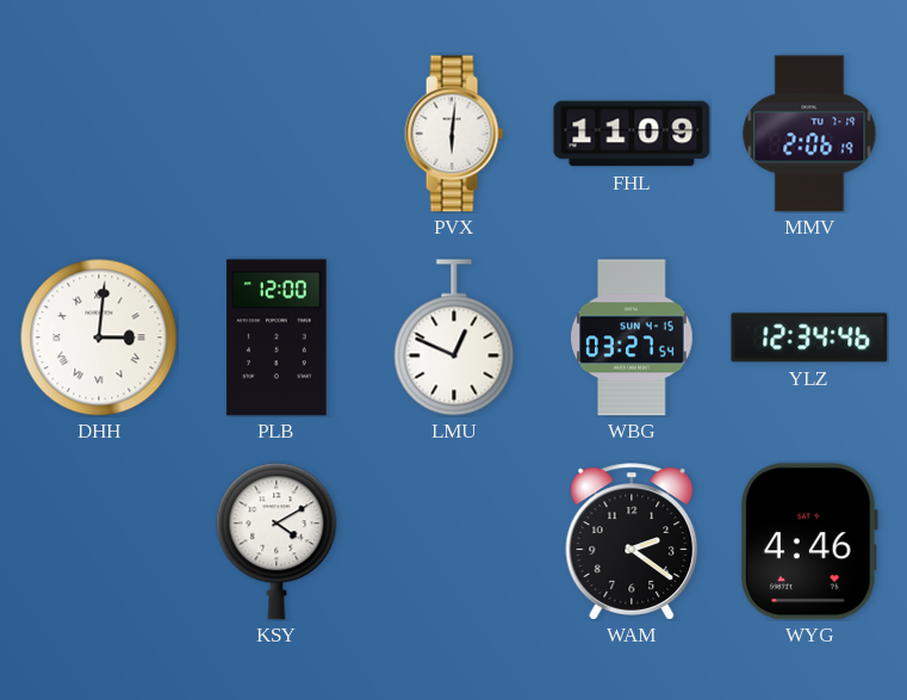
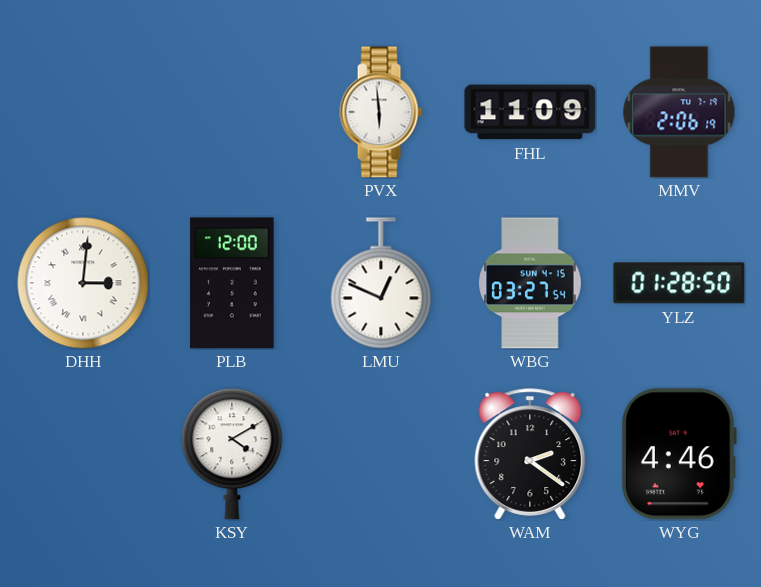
PVX: 6:01 -> 5:59
YLZ: 12:34 -> 01:28
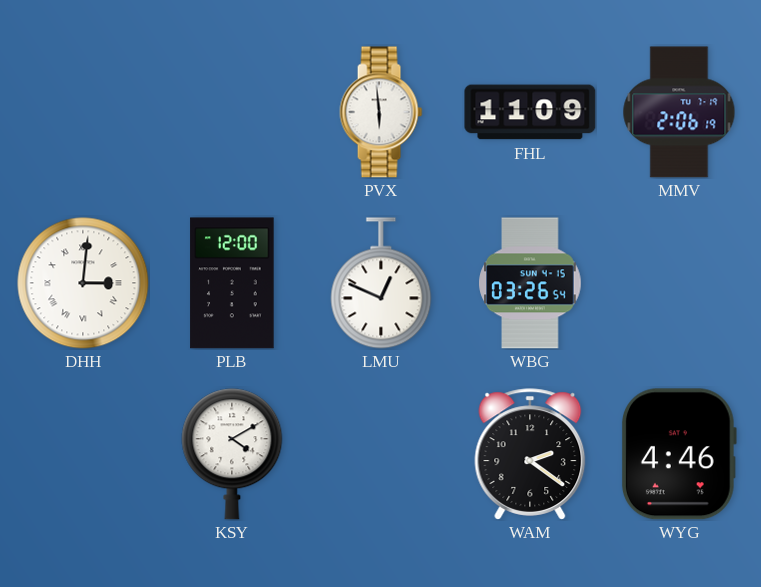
WBG: 03:27 -> 03:26
YLZ: 01:28 -> none
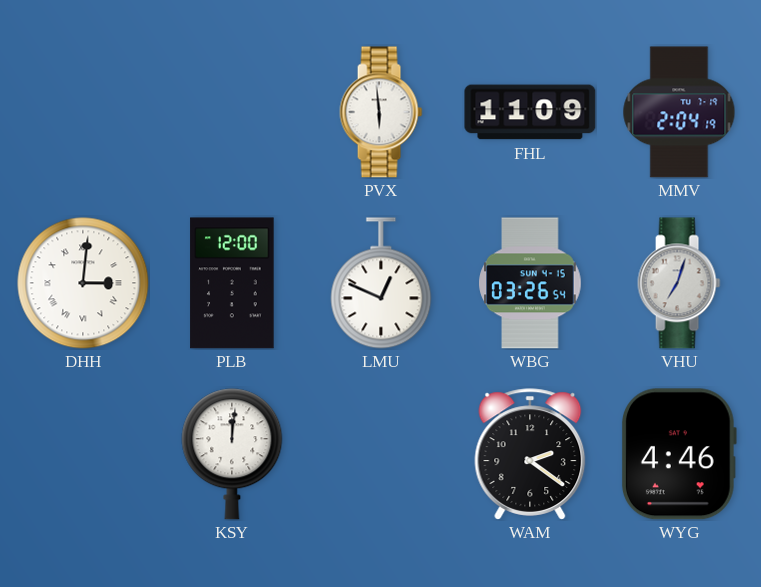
MMV: 2:06 -> 2:04
VHU: none -> 7:03
KSY: 4:10 -> 12:01
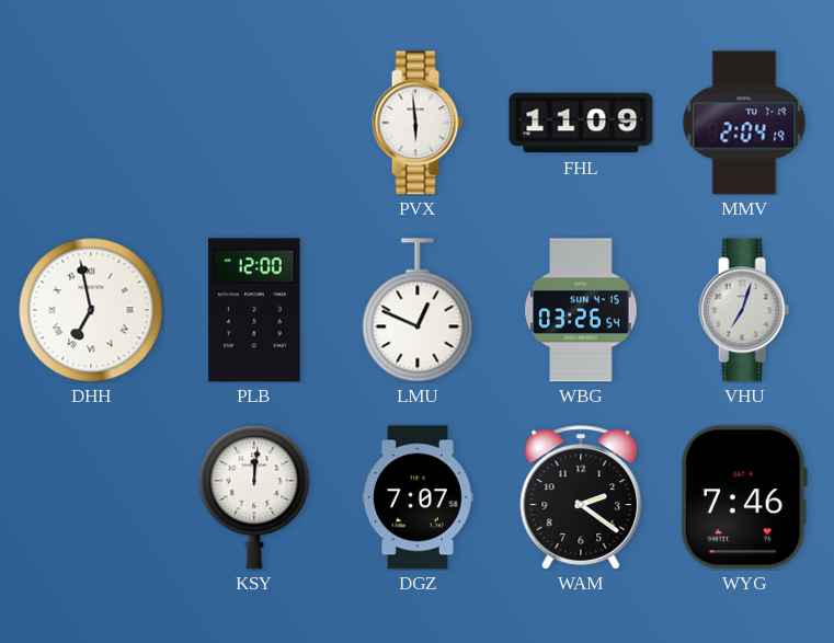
DHH: 3:01 -> 6:58
DGZ: none -> 7:07
WYG: 4:46 -> 7:46
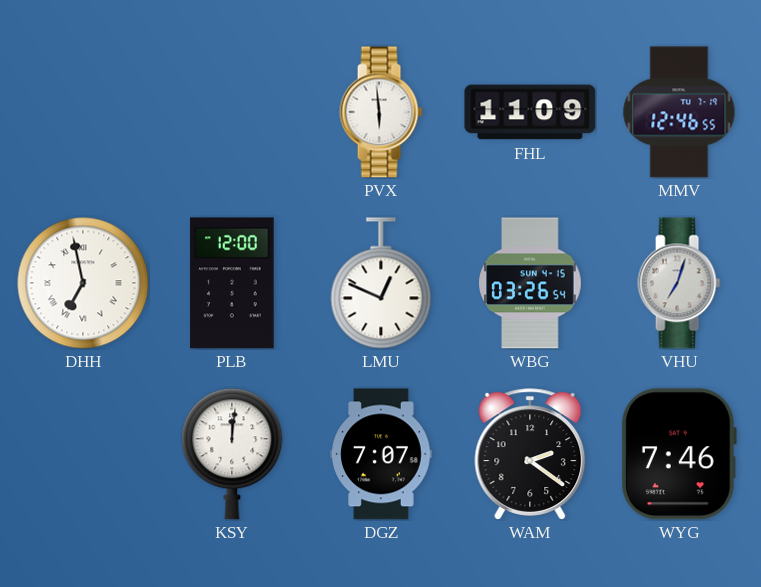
MMV: 2:04 -> 12:46
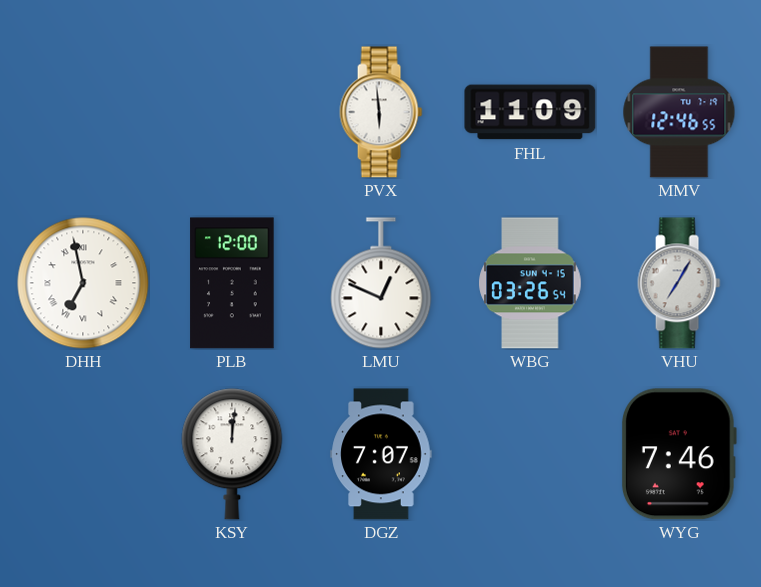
VHU: 7:03 -> 7:05
WAM: 2:21 -> none
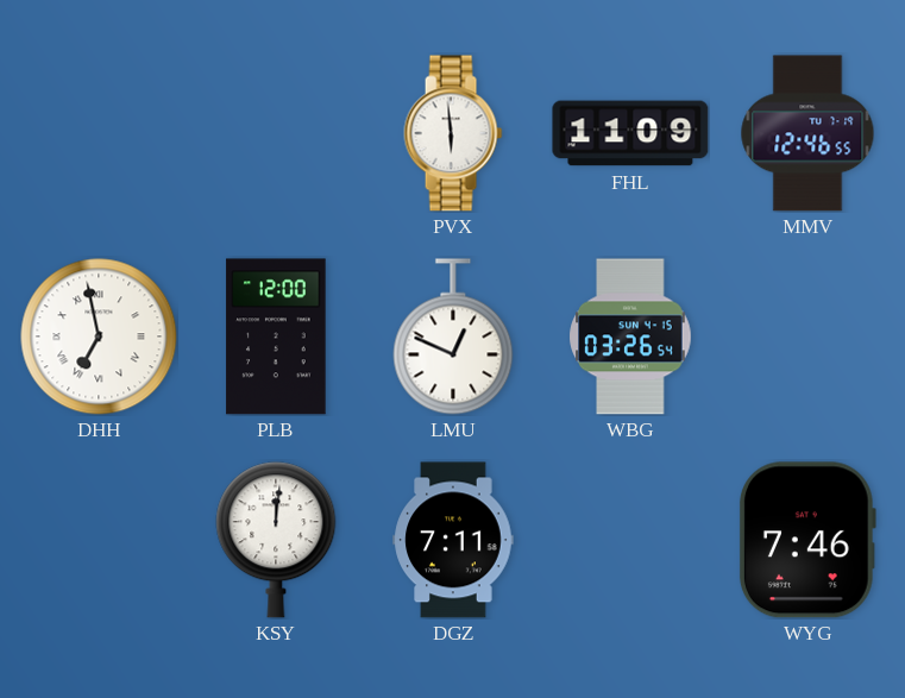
VHU: 7:05 -> none
DGZ: 7:07 -> 7:11
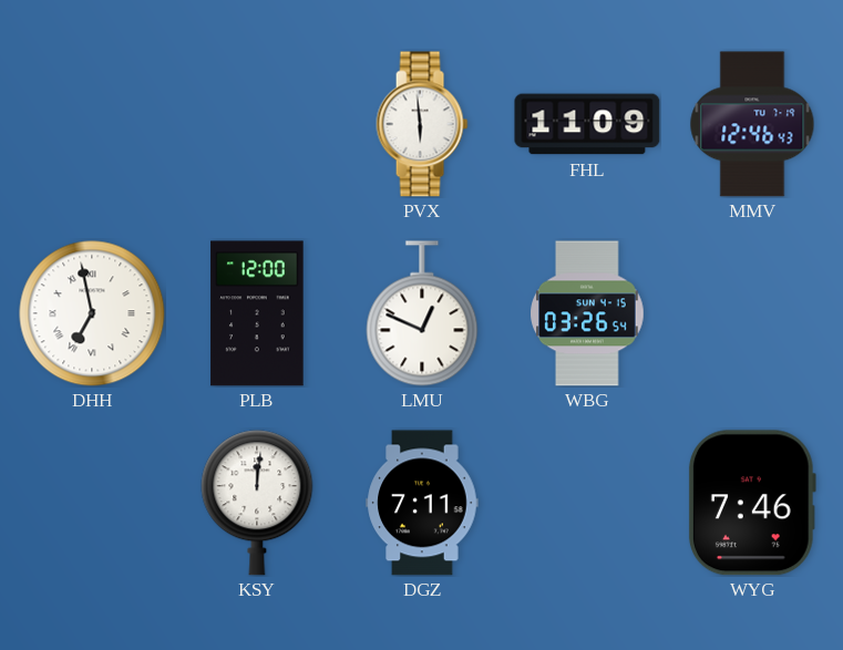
MMV: 12:46:55 -> 12:46:43
